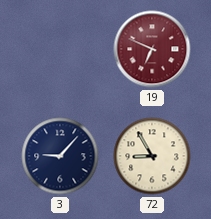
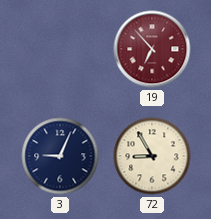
19: 6:49 -> 6:53
3: 9:07 -> 9:04
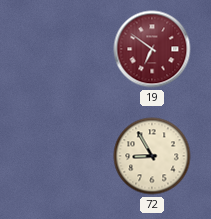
19: 6:53 -> 6:51
3: 9:04 -> none
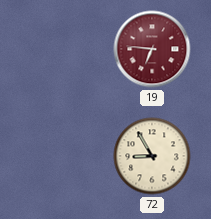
19: 6:51 -> 6:46
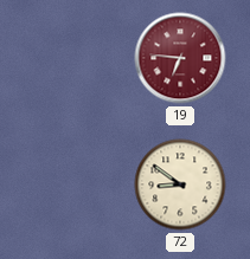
72: 8:55 -> 8:51
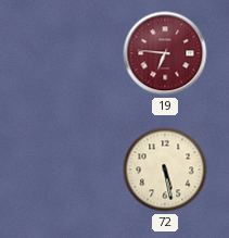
72: 8:51 -> 5:28
